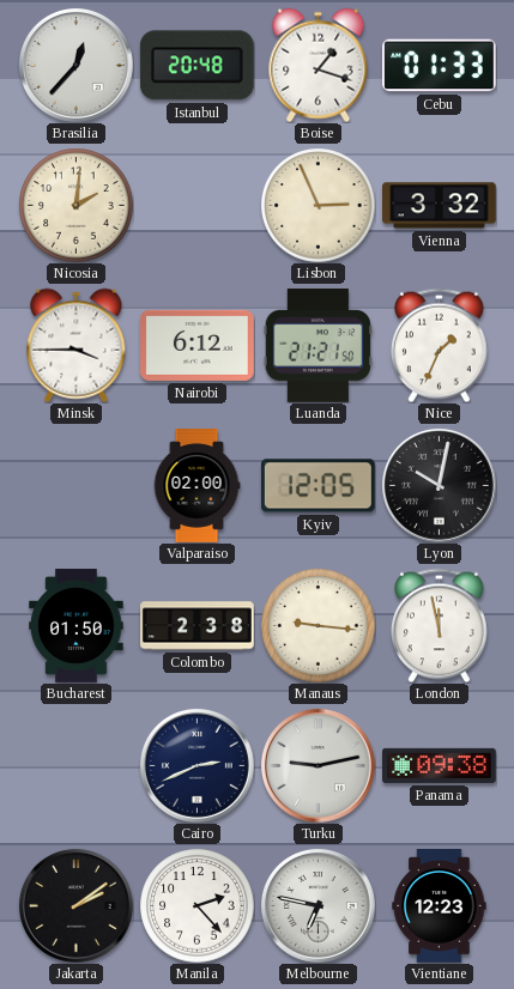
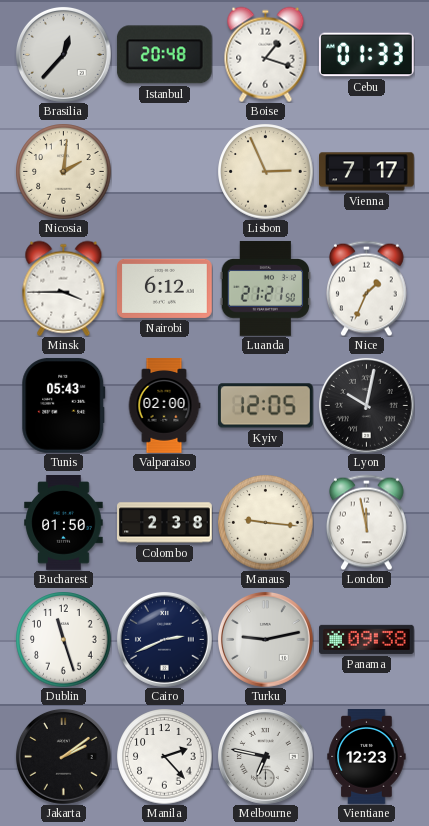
Vienna: 3:32 -> 7:17
Tunis: none -> 05:43
Dublin: none -> 11:27
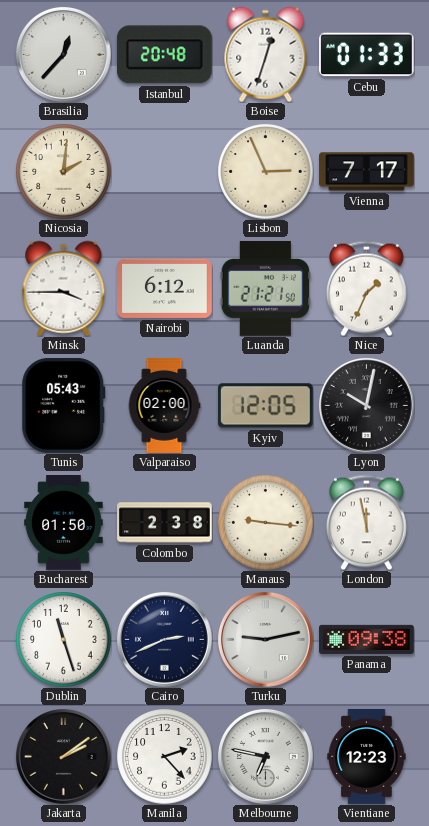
Boise: 1:18 -> 12:33
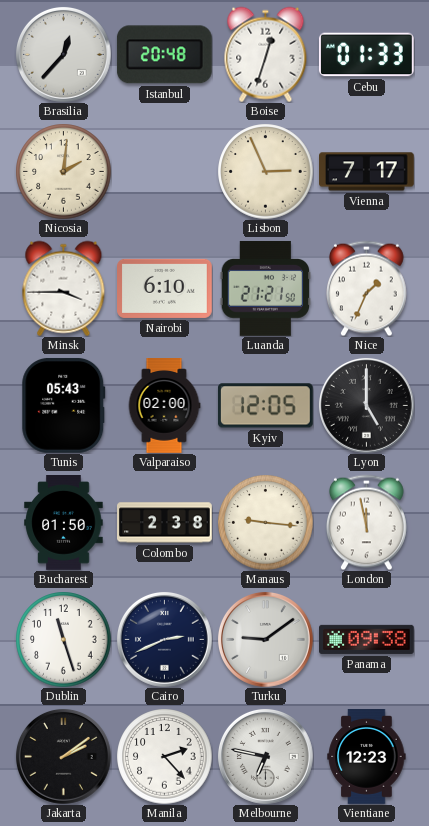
Nairobi: 6:12 -> 6:10
Lyon: 10:02 -> 5:00
Turku: 9:13 -> 9:09
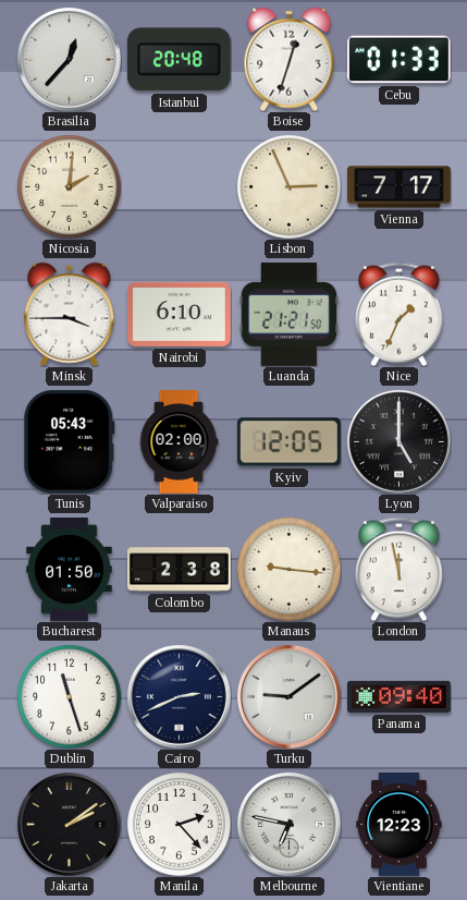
Panama: 09:38 -> 09:40
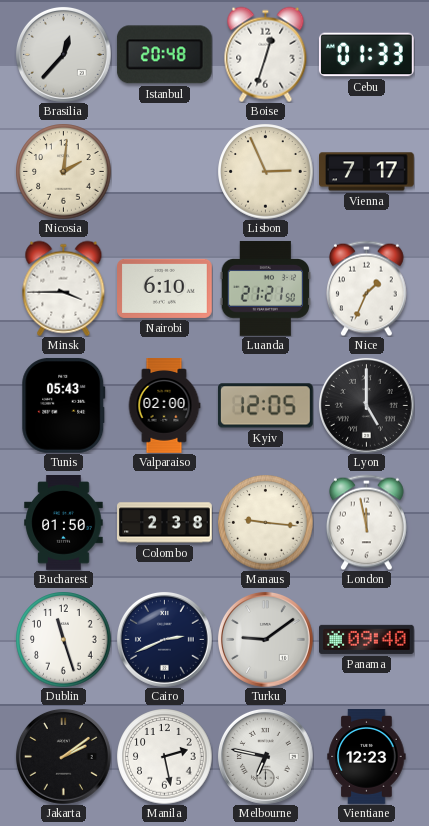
Manila: 2:23 -> 2:28
